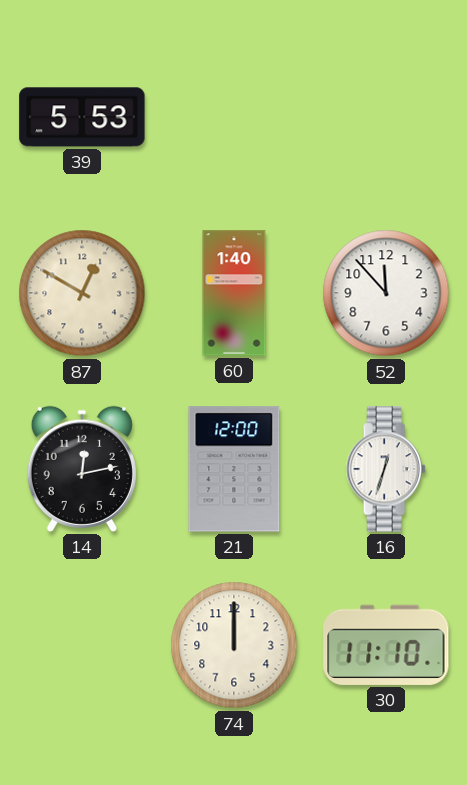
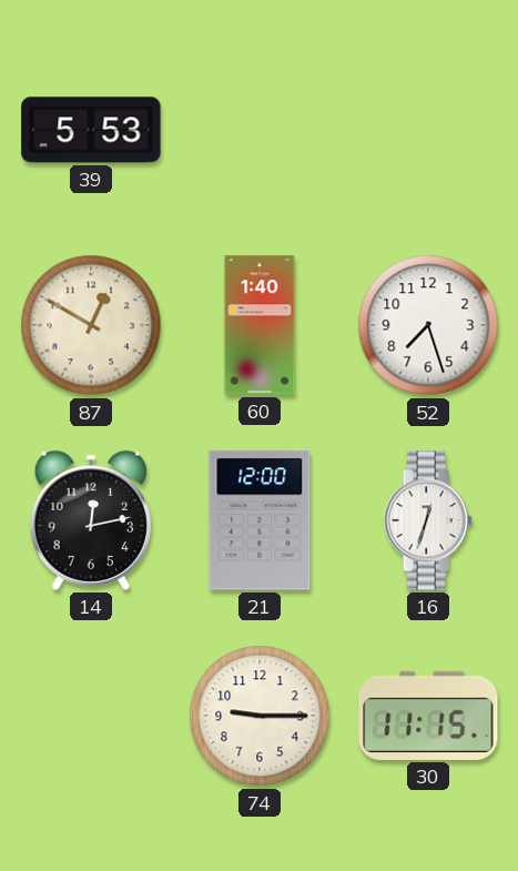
52: 11:53 -> 7:27
74: 12:00 -> 9:15
30: 11:10 -> 11:15
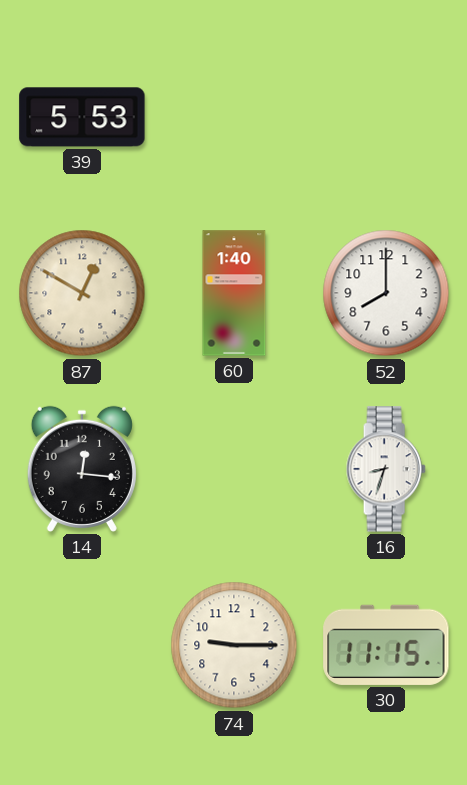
52: 7:27 -> 8:00
14: 12:13 -> 12:16
21: 12:00 -> none
16: 12:33 -> 8:33
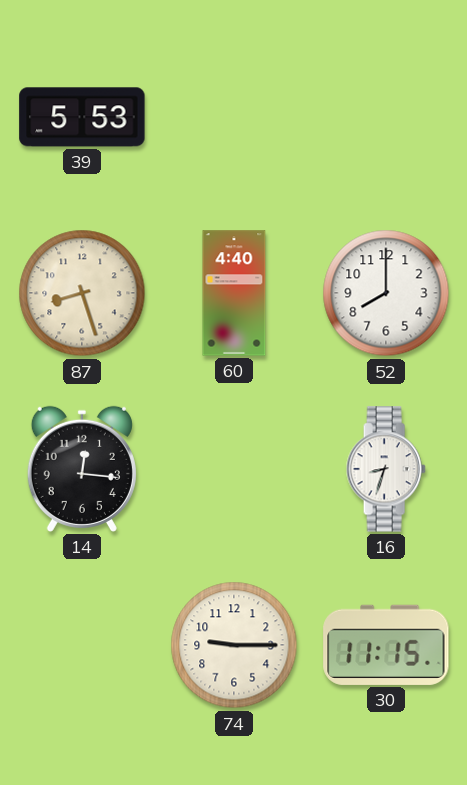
87: 12:50 -> 8:27
60: 1:40 -> 4:40
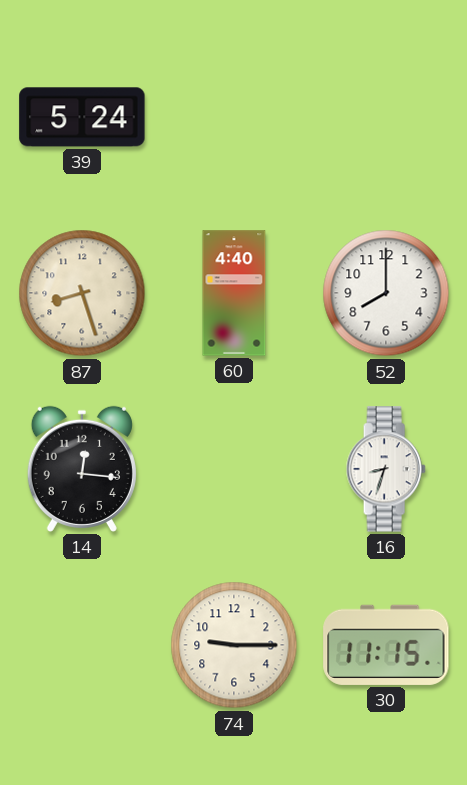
39: 5:53 -> 5:24
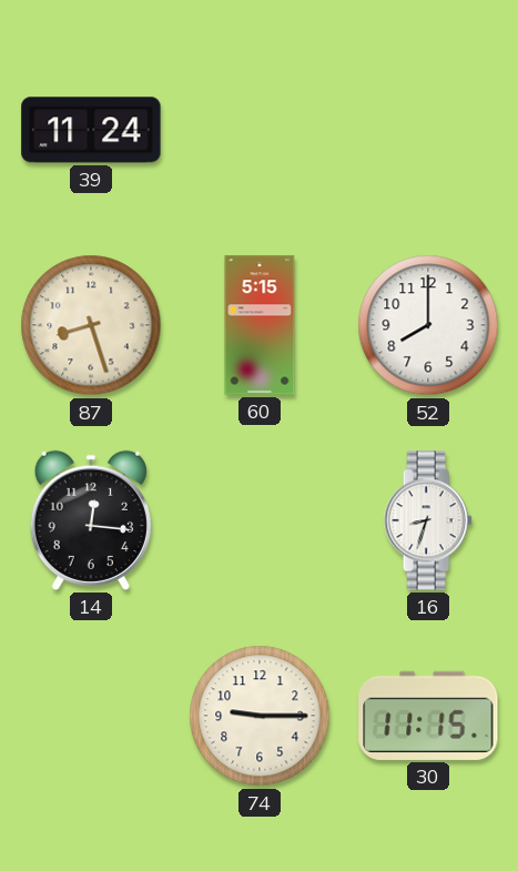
39: 5:24 -> 11:24
60: 4:40 -> 5:15
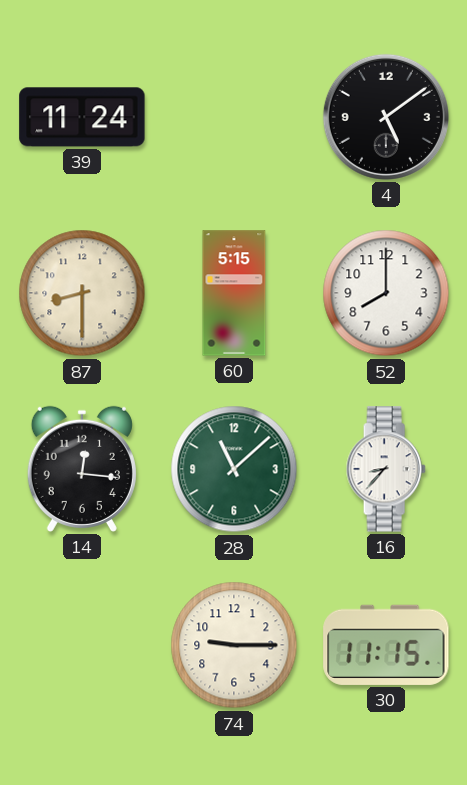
4: none -> 5:09
87: 8:27 -> 8:30
28: none -> 11:08
16: 8:33 -> 8:37
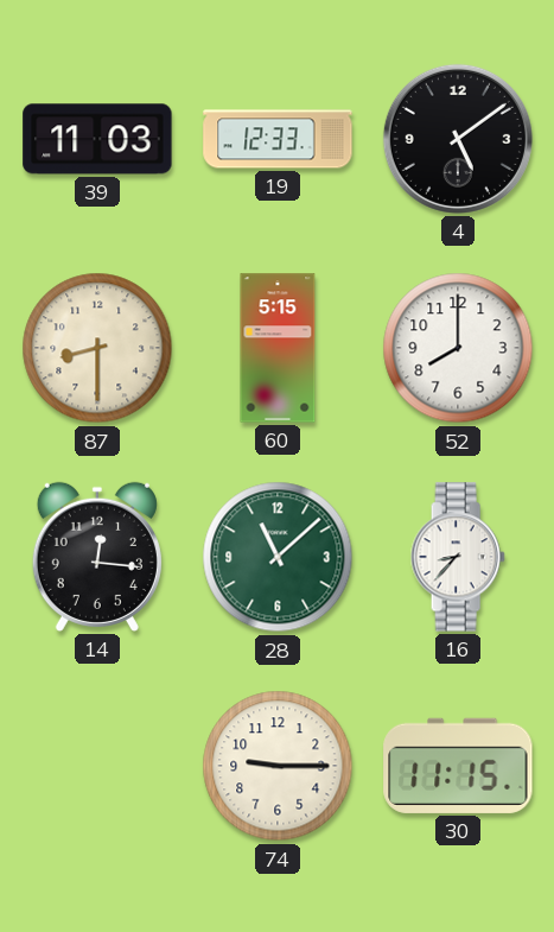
39: 11:24 -> 11:03
19: none -> 12:33
